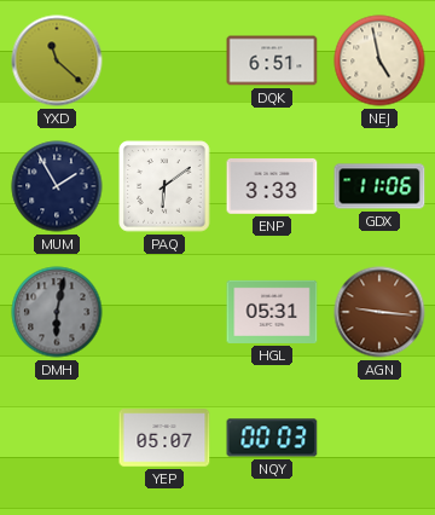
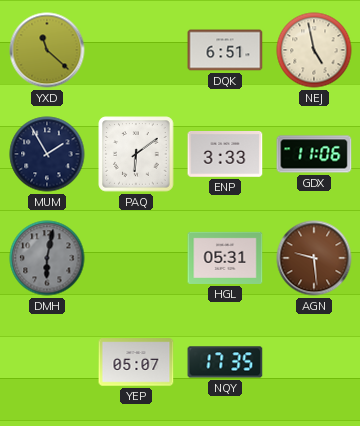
AGN: 9:16 -> 9:29
NQY: 00:03 -> 17:35
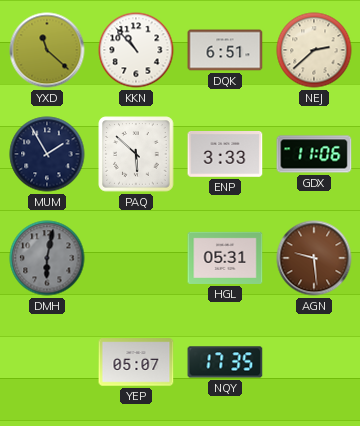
KKN: none -> 10:53
NEJ: 4:58 -> 2:38
PAQ: 6:09 -> 5:52
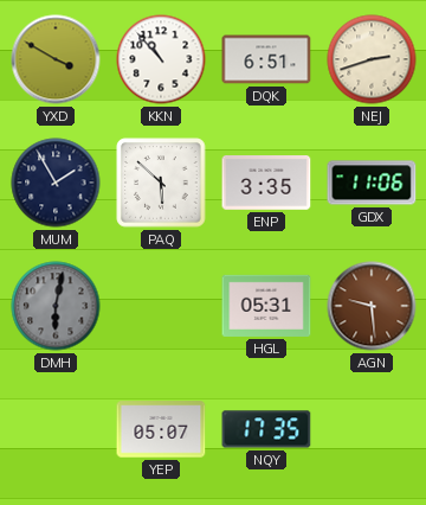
YXD: 11:22 -> 3:50
NEJ: 2:38 -> 2:42
ENP: 3:33 -> 3:35
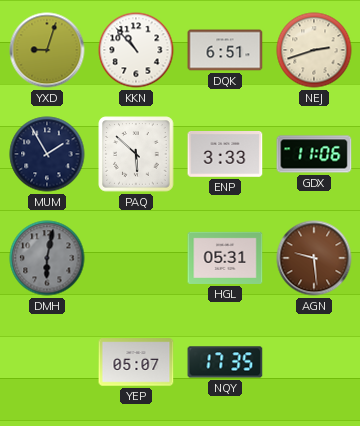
YXD: 3:50 -> 9:03
ENP: 3:35 -> 3:33
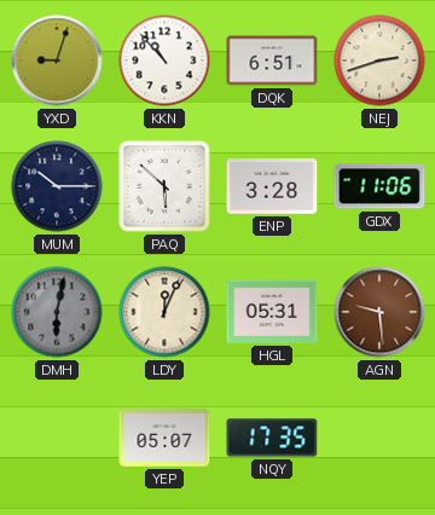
MUM: 1:55 -> 10:15
ENP: 3:33 -> 3:28
LDY: none -> 12:04
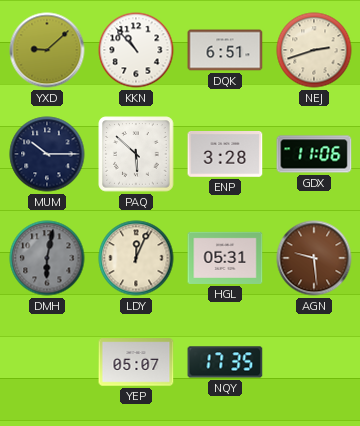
YXD: 9:03 -> 9:08
